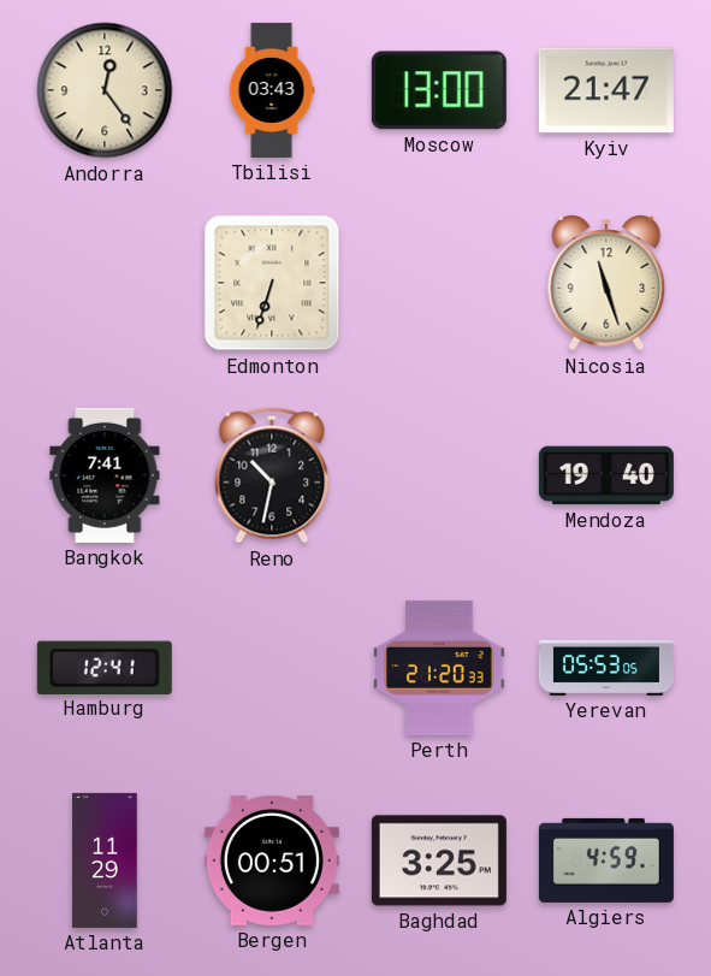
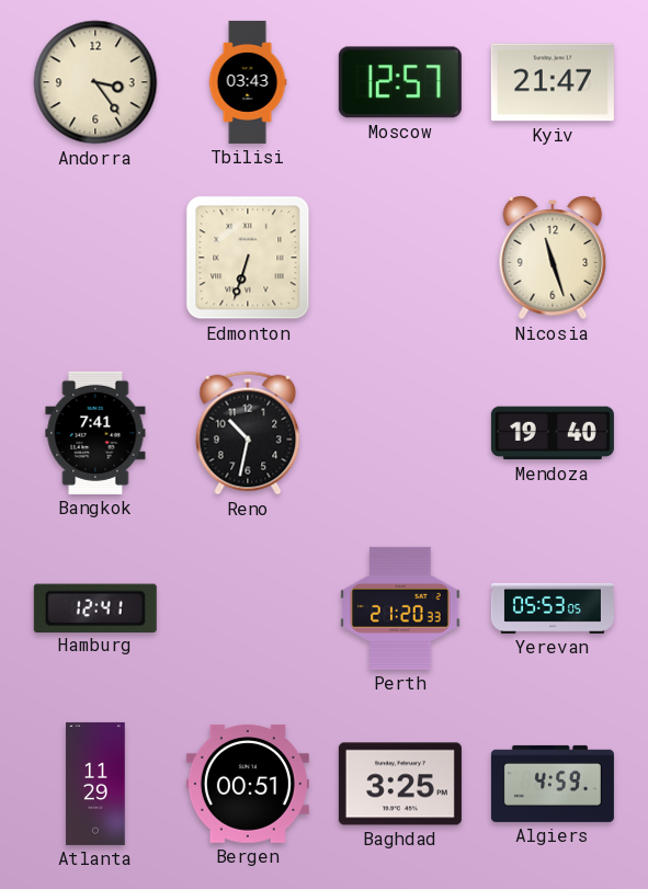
Andorra: 12:24 -> 3:24
Moscow: 13:00 -> 12:57
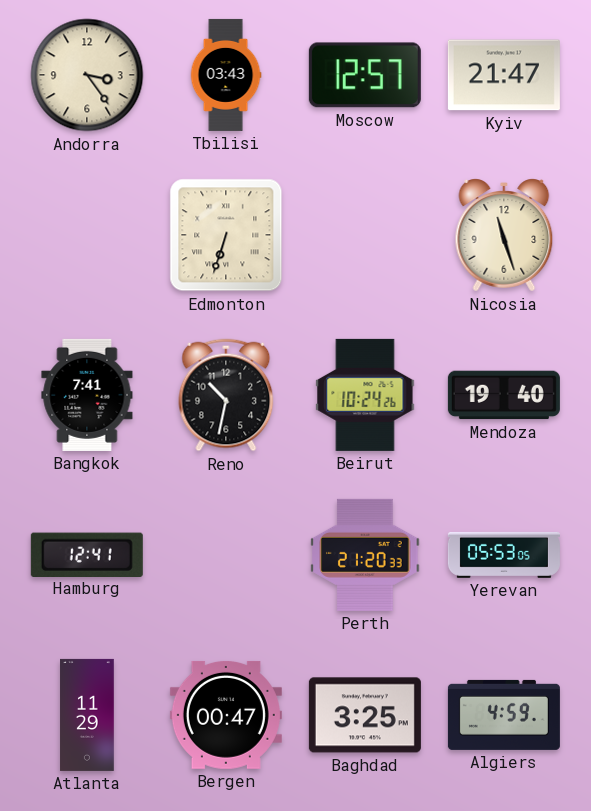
Beirut: none -> 10:24
Bergen: 00:51 -> 00:47
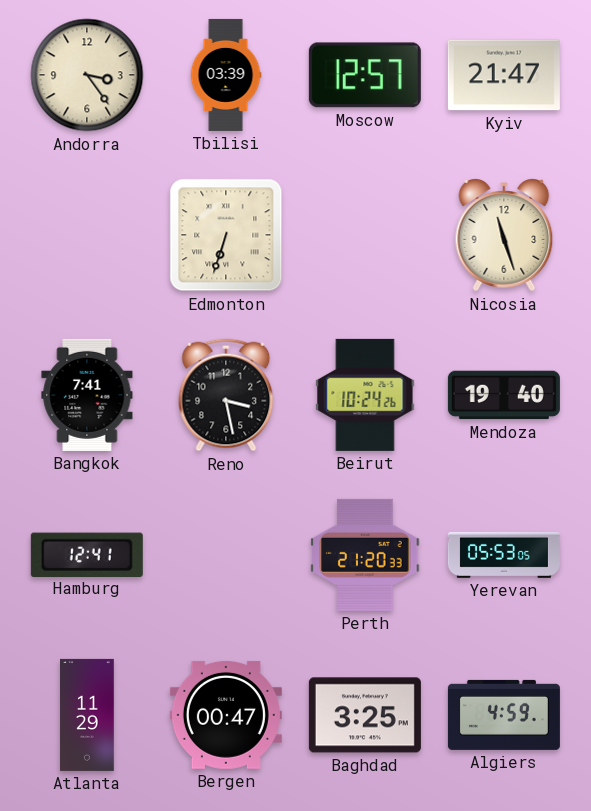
Tbilisi: 03:43 -> 03:39
Reno: 10:32 -> 3:28
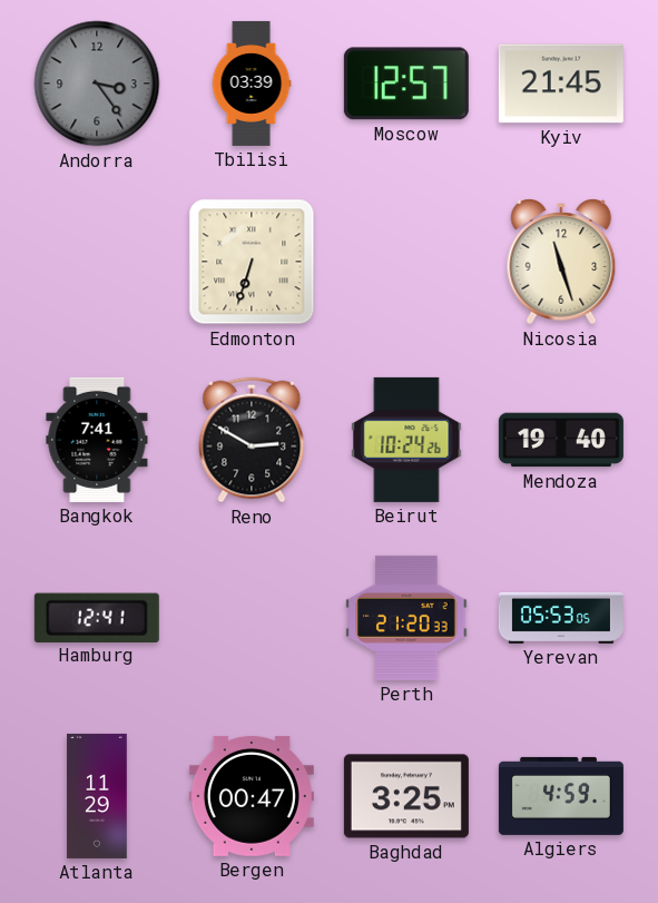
Andorra dial: cream -> grey
Kyiv: 21:47 -> 21:45
Reno: 3:28 -> 2:50
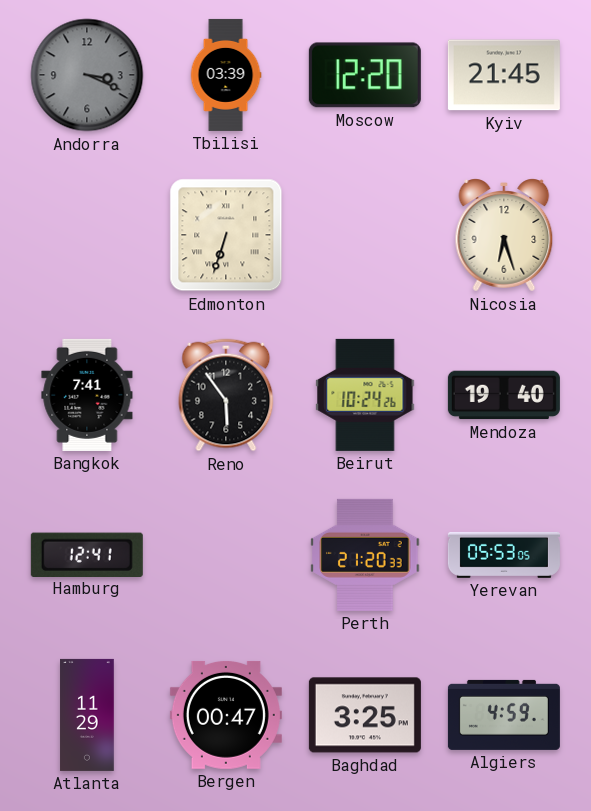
Andorra: 3:24 -> 3:19
Moscow: 12:57 -> 12:20
Nicosia: 11:27 -> 6:27
Reno: 2:50 -> 5:54
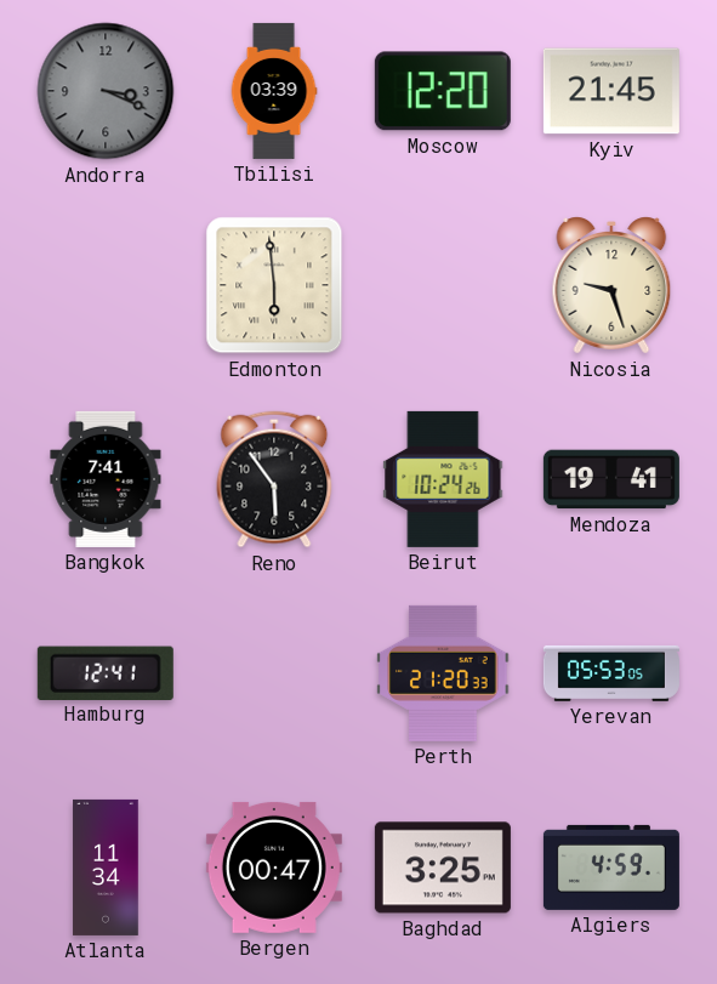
Edmonton: 6:33 -> 5:59
Nicosia: 6:27 -> 9:27
Mendoza: 19:40 -> 19:41
Atlanta: 11:29 -> 11:34
